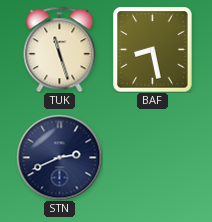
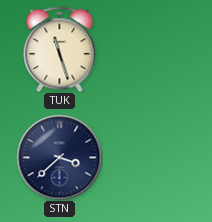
BAF: 8:28 -> none
STN: 2:41 -> 3:38
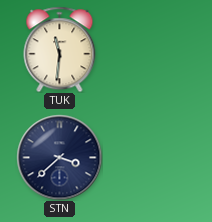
TUK: 11:27 -> 11:31
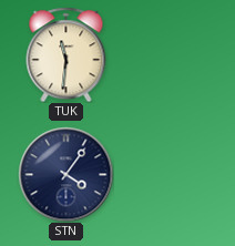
STN: 3:38 -> 4:06
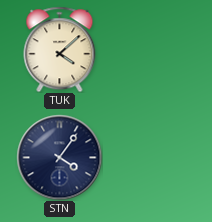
TUK: 11:31 -> 4:08
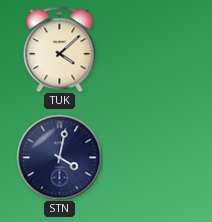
STN: 4:06 -> 4:02
